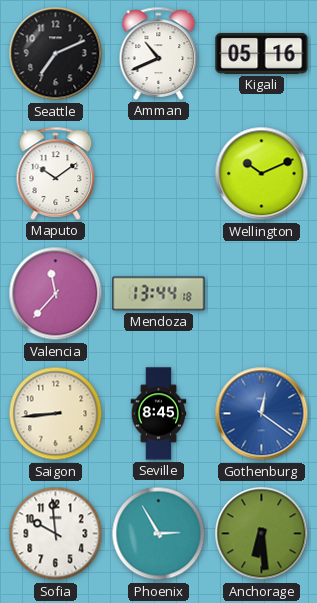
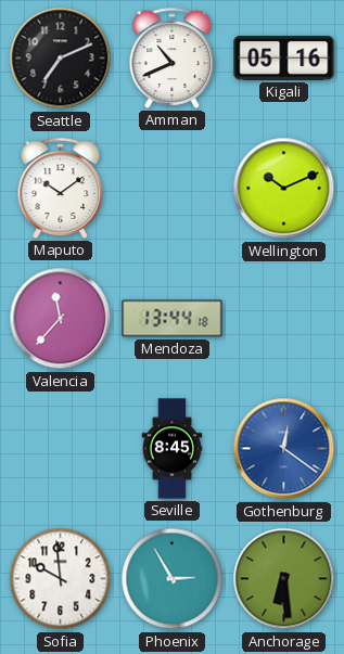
Saigon: 8:44 -> none
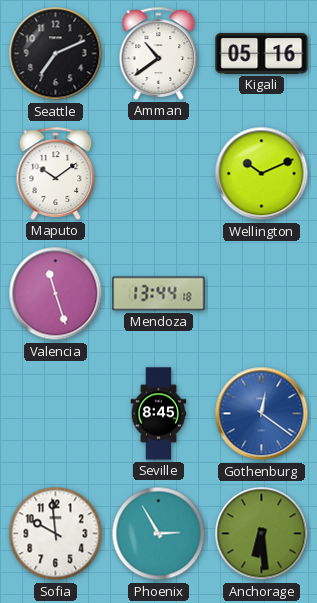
Amman: 10:41 -> 10:39
Valencia: 11:37 -> 11:27
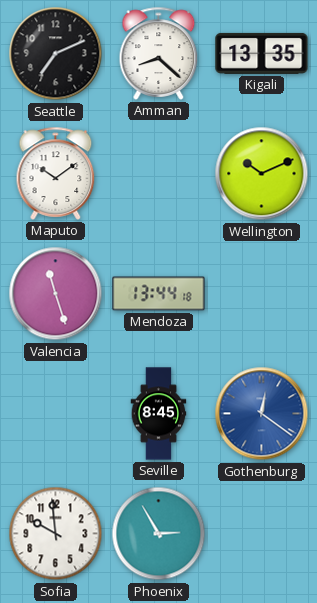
Amman: 10:39 -> 8:22
Kigali: 05:16 -> 13:35
Anchorage: 6:29 -> none
